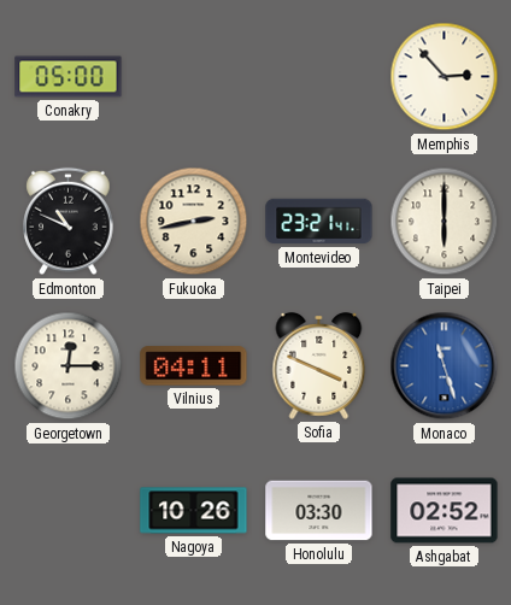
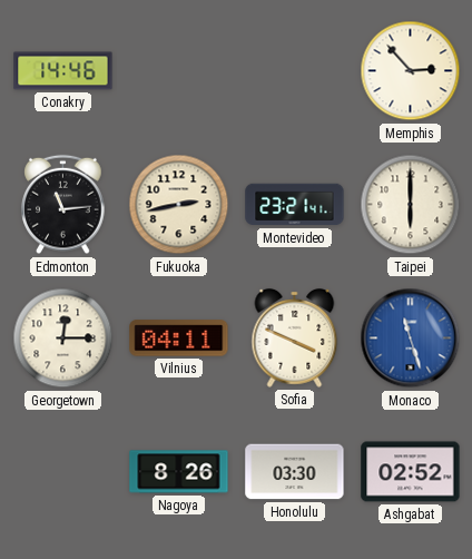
Conakry: 05:00 -> 14:46
Edmonton: 10:49 -> 11:14
Nagoya: 10:26 -> 8:26
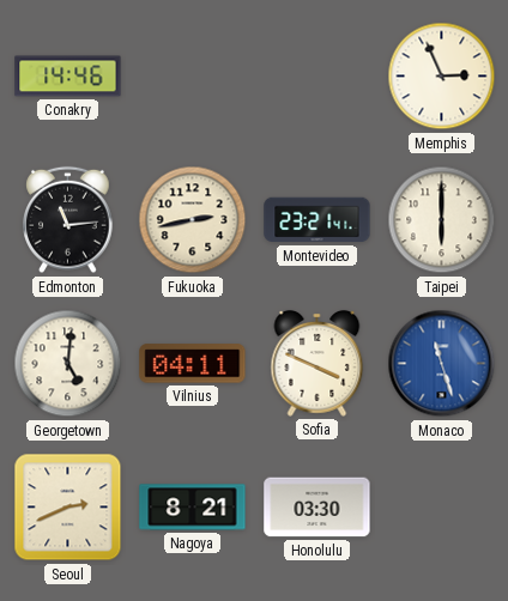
Memphis: 2:53 -> 2:56
Georgetown: 12:15 -> 5:01
Seoul: none -> 2:41
Nagoya: 8:26 -> 8:21
Ashgabat: 02:52 -> none
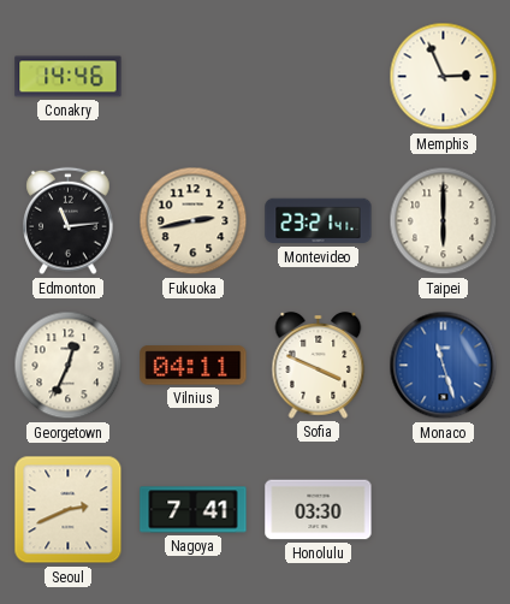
Georgetown: 5:01 -> 12:34
Nagoya: 8:21 -> 7:41
